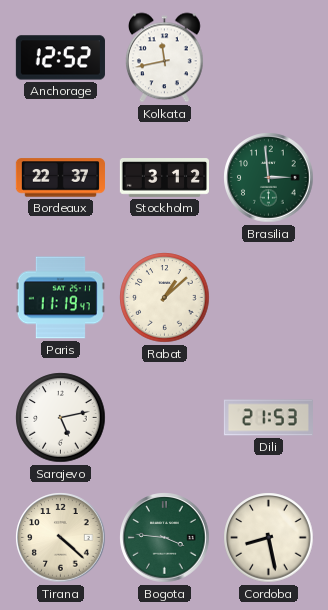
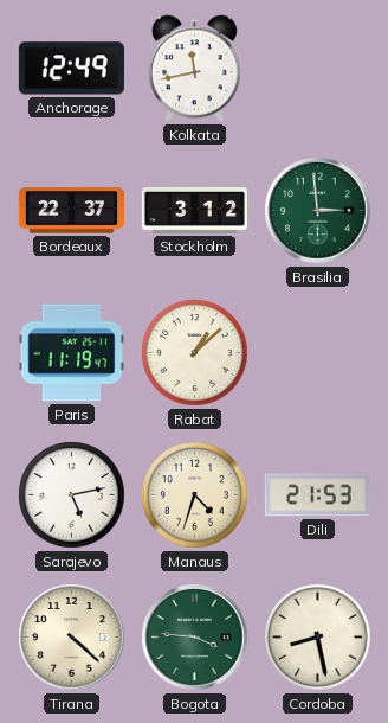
Anchorage: 12:52 -> 12:49
Manaus: none -> 4:33
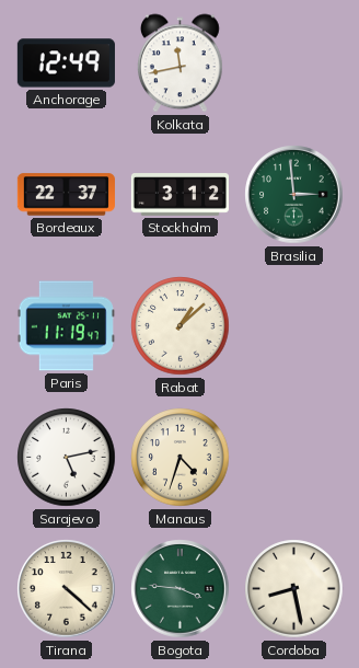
Dili: 21:53 -> none
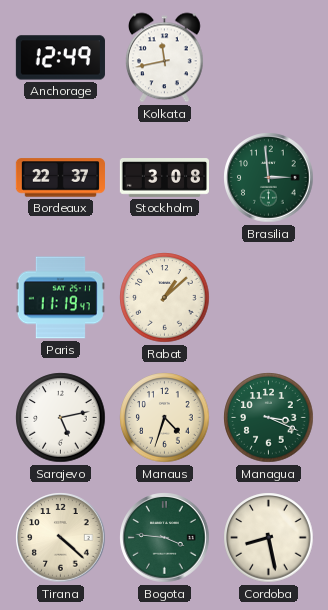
Stockholm: 3:12 -> 3:08
Managua: none -> 3:19
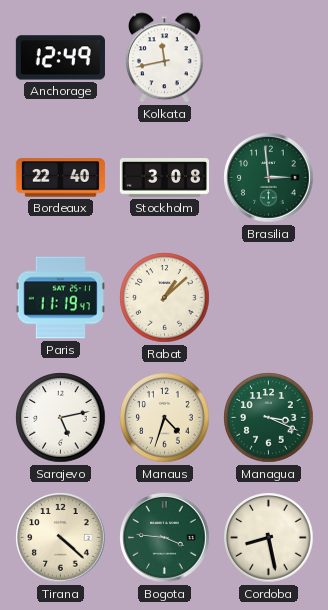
Bordeaux: 22:37 -> 22:40
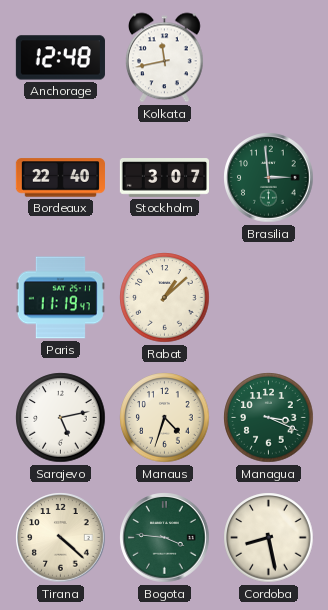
Anchorage: 12:49 -> 12:48
Stockholm: 3:08 -> 3:07
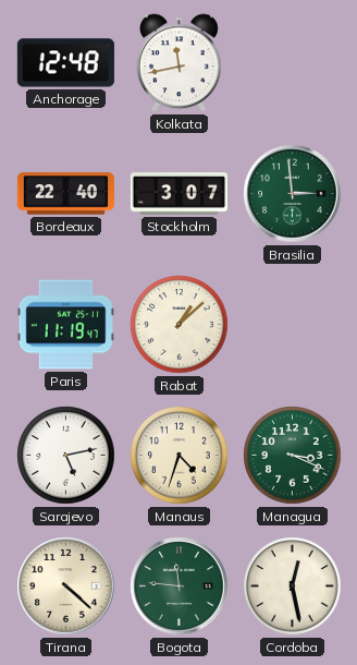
Bogota: 3:46 -> 11:46
Cordoba: 8:28 -> 12:28
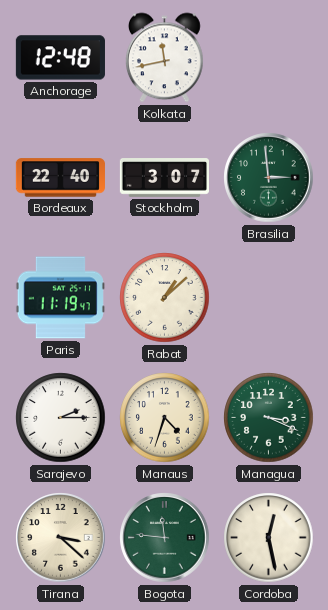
Sarajevo: 5:13 -> 2:15
Tirana: 4:22 -> 3:22
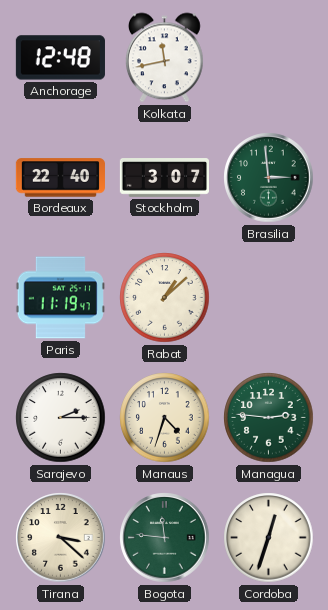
Managua: 3:19 -> 2:46
Cordoba: 12:28 -> 12:33
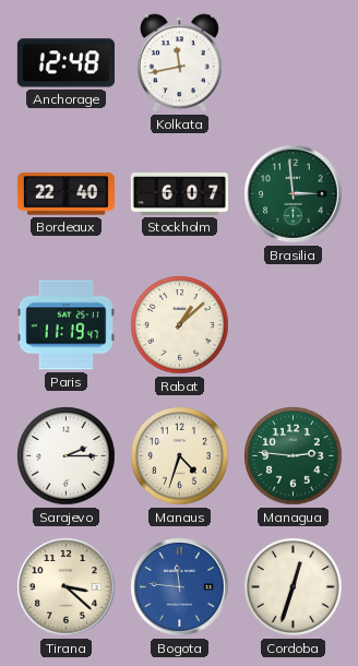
Stockholm: 3:07 -> 6:07
Bogota dial: green -> blue
